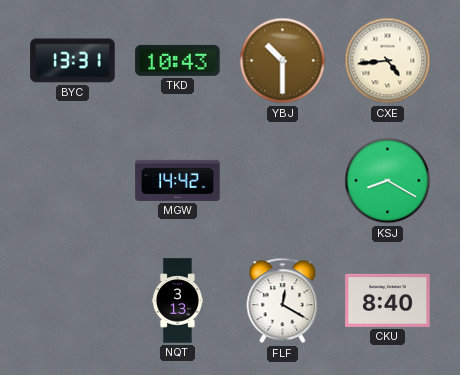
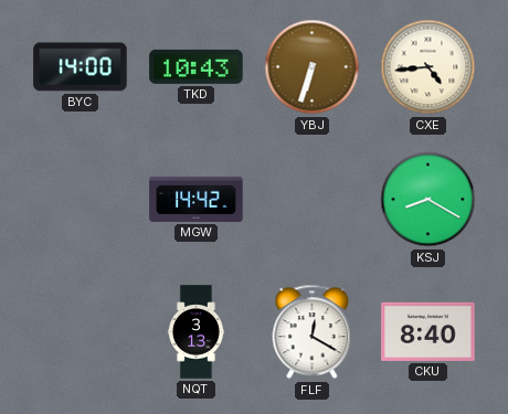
BYC: 13:31 -> 14:00
YBJ: 10:30 -> 6:33
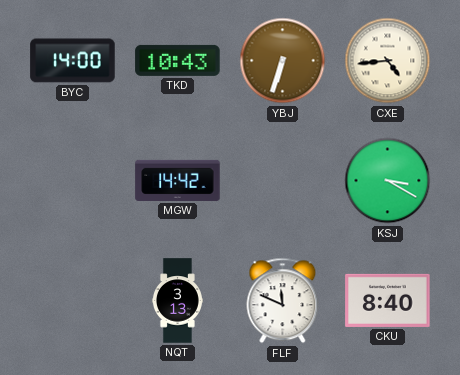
KSJ: 8:20 -> 3:20
FLF: 12:20 -> 11:49
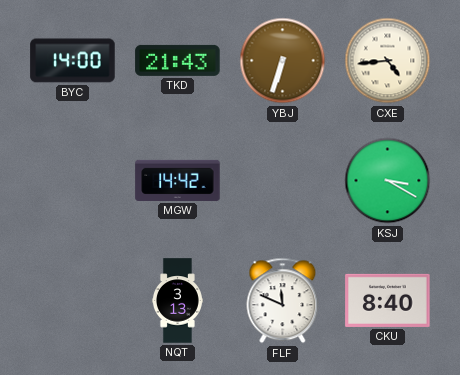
TKD: 10:43 -> 21:43
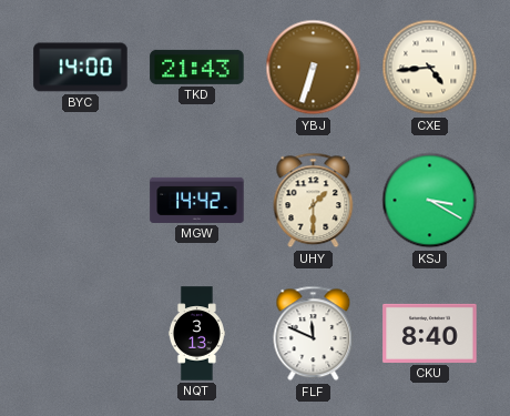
UHY: none -> 1:30
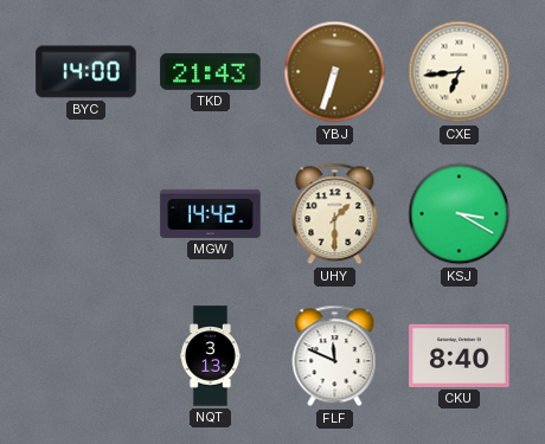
CXE: 4:44 -> 6:44
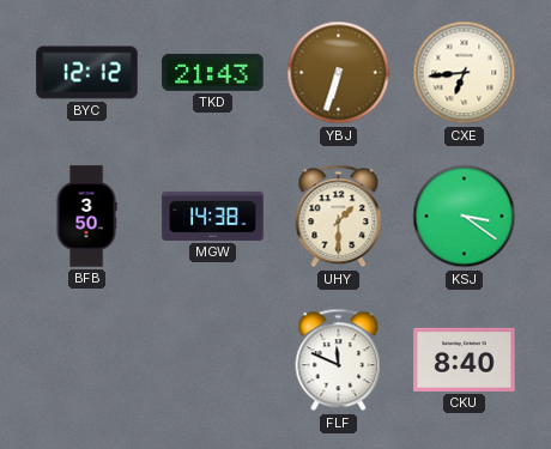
BYC: 14:00 -> 12:12
BFB: none -> 3:50
MGW: 14:42 -> 14:38
KSJ: 3:20 -> 3:21
NQT: 3:13 -> none
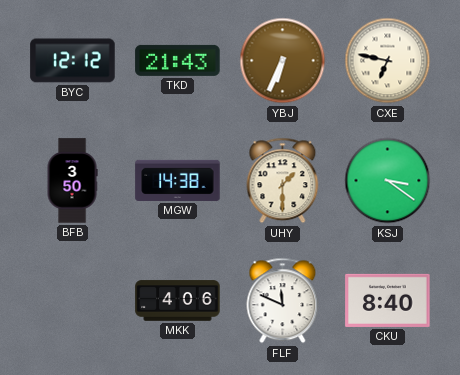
YBJ: 6:33 -> 6:34
CXE: 6:44 -> 6:47
MKK: none -> 4:06
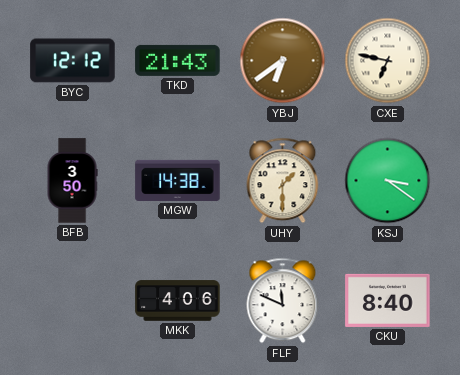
YBJ: 6:34 -> 6:39
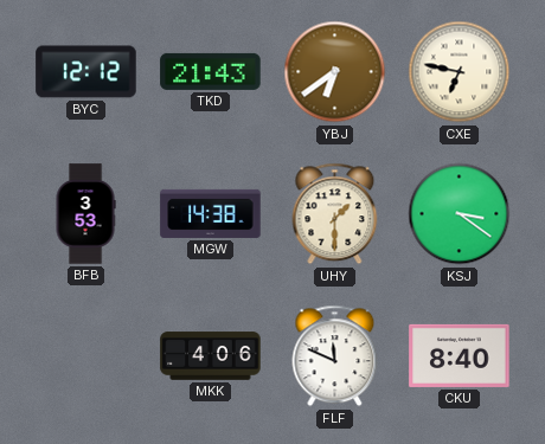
BFB: 3:50 -> 3:53
